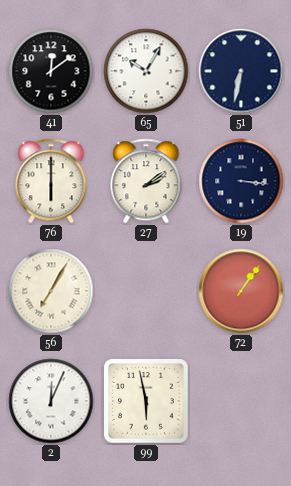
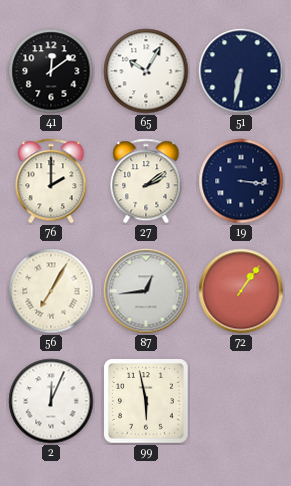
76: 6:00 -> 2:00
87: none -> 12:44
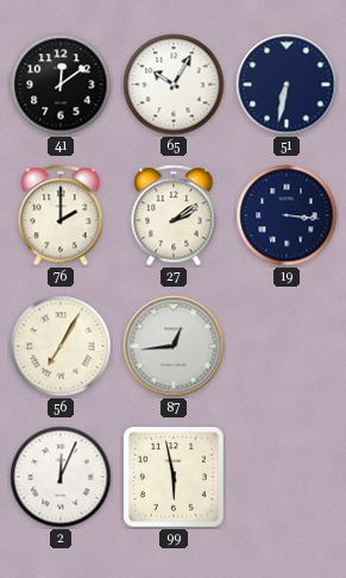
72: 1:06 -> none
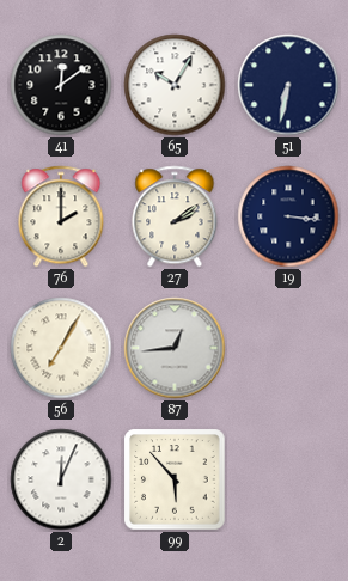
99: 5:58 -> 5:53
